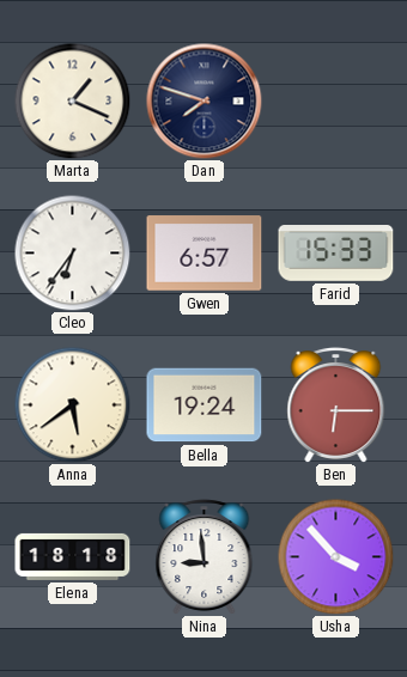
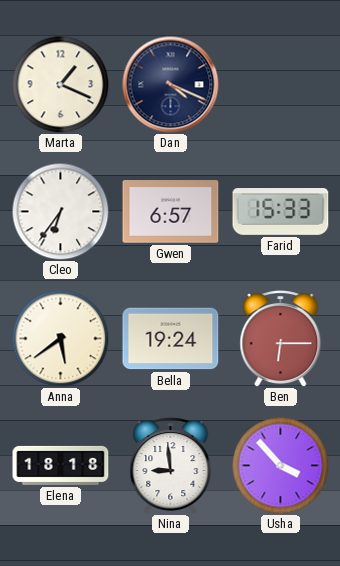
Dan: 7:48 -> 4:19
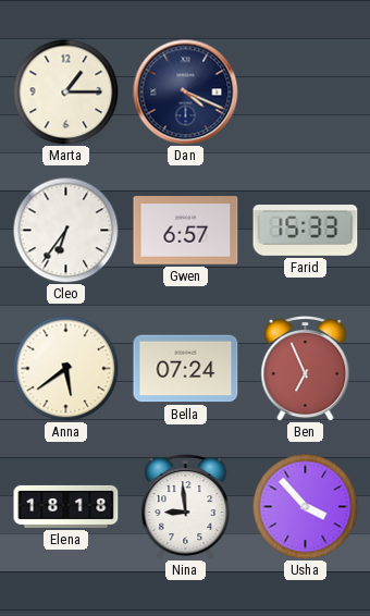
Marta: 1:19 -> 1:15
Bella: 19:24 -> 07:24
Ben: 6:15 -> 6:56
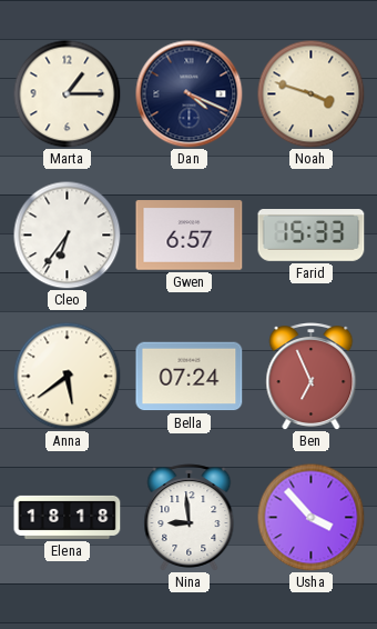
Noah: none -> 3:48
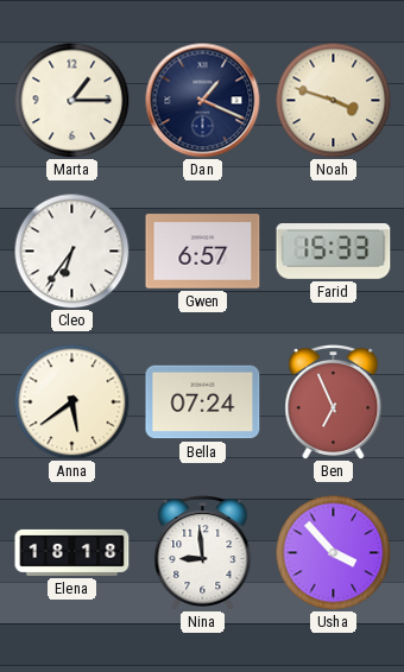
Dan: 4:19 -> 1:19
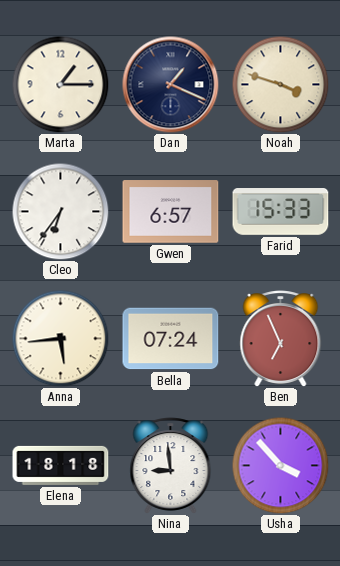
Anna: 5:39 -> 5:44
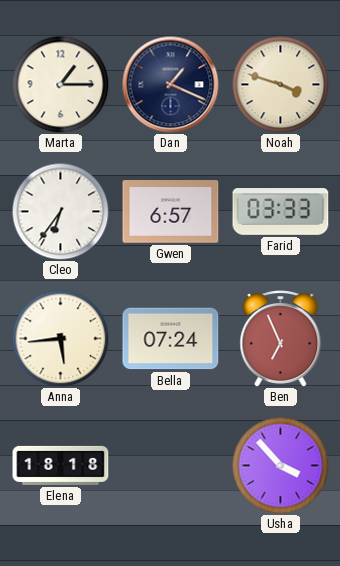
Farid: 15:33 -> 03:33
Nina: 8:59 -> none
